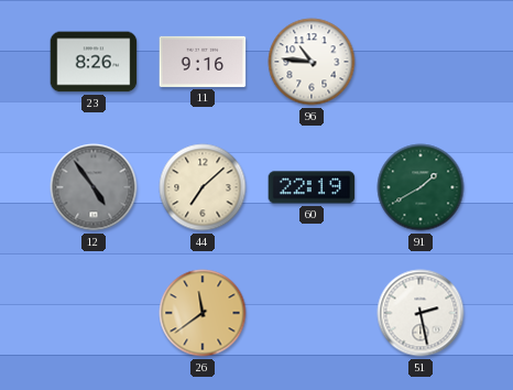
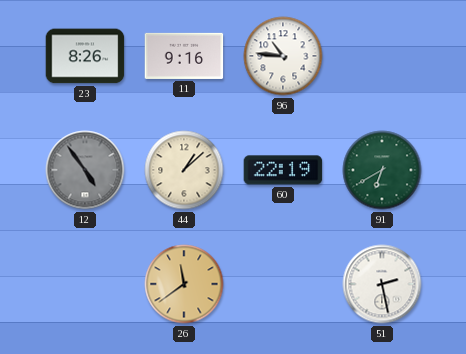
44: 7:08 -> 1:08
91: 1:40 -> 6:40
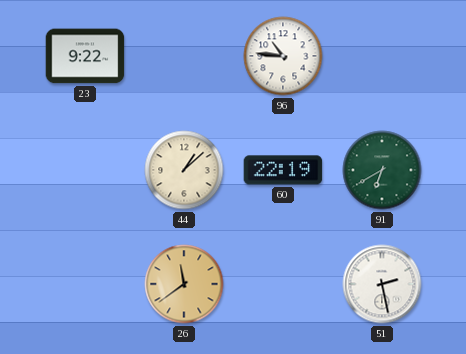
23: 8:26 -> 9:22
11: 9:16 -> none
12: 4:54 -> none
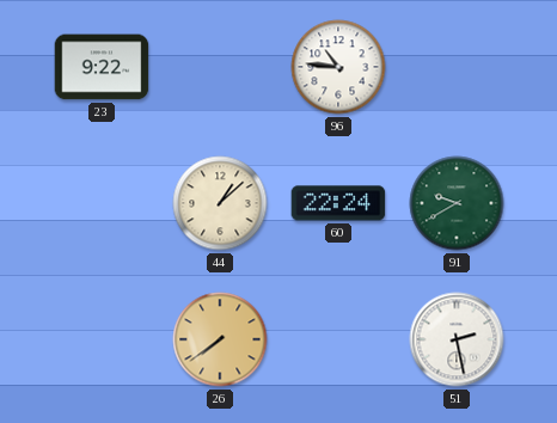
60: 22:19 -> 22:24
91: 6:40 -> 9:40
26: 11:39 -> 7:39
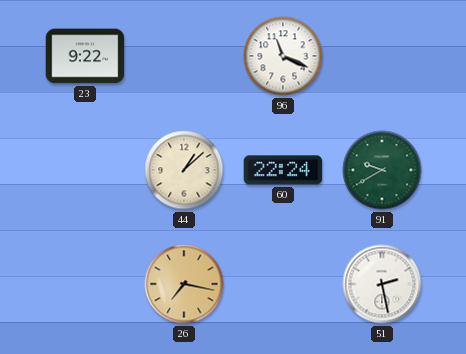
96: 10:46 -> 11:19
26: 7:39 -> 7:17
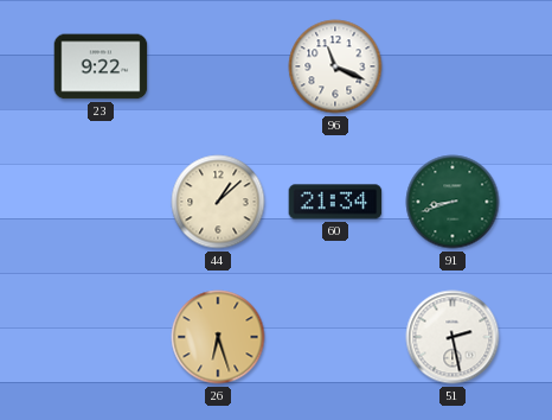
60: 22:24 -> 21:34
91: 9:40 -> 8:42
26: 7:17 -> 6:27
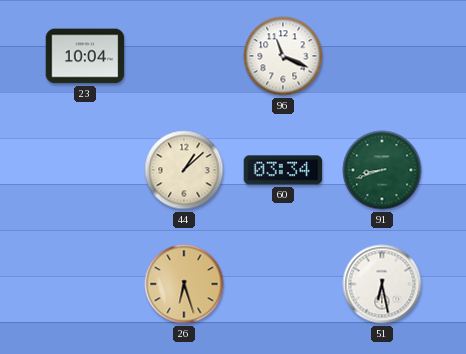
23: 9:22 -> 10:04
60: 21:34 -> 03:34
51: 2:28 -> 6:28
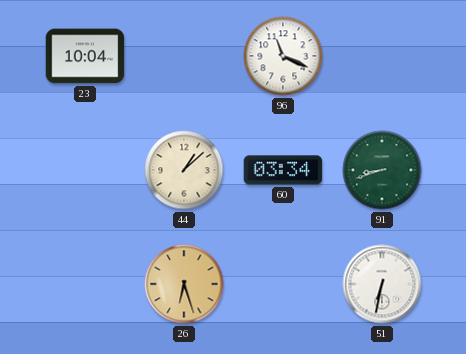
51: 6:28 -> 6:32
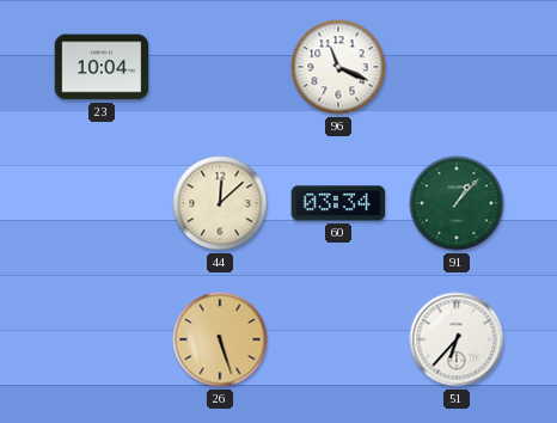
44: 1:08 -> 12:08
91: 8:42 -> 1:07
26: 6:27 -> 5:27
51: 6:32 -> 6:37
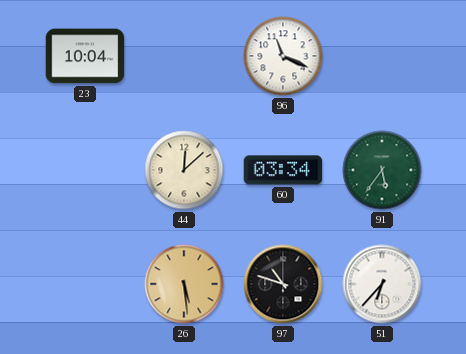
91: 1:07 -> 5:36
26: 5:27 -> 5:29
97: none -> 10:48
